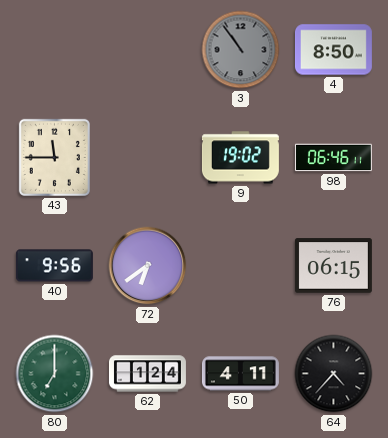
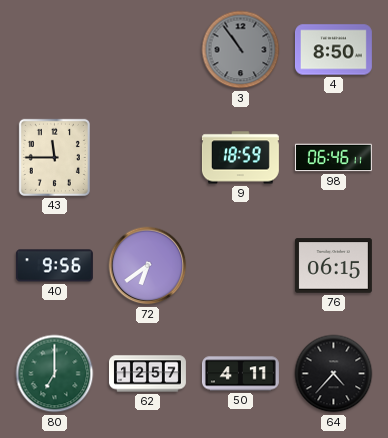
9: 19:02 -> 18:59
62: 1:24 -> 12:57
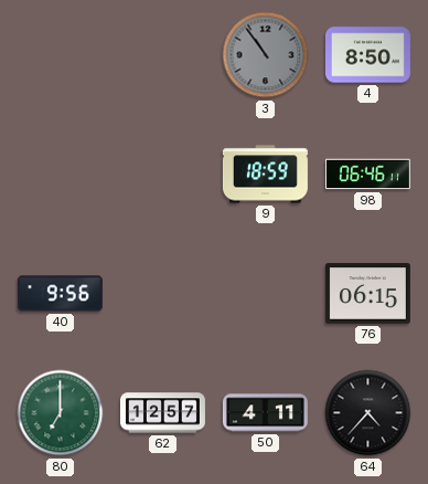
43: 11:45 -> none
72: 6:39 -> none
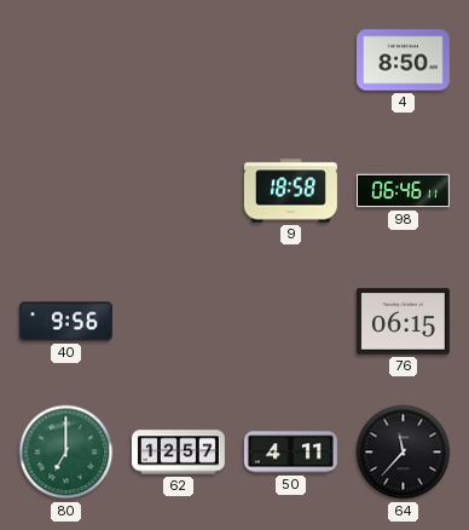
3: 10:54 -> none
9: 18:59 -> 18:58
64: 4:37 -> 11:37
